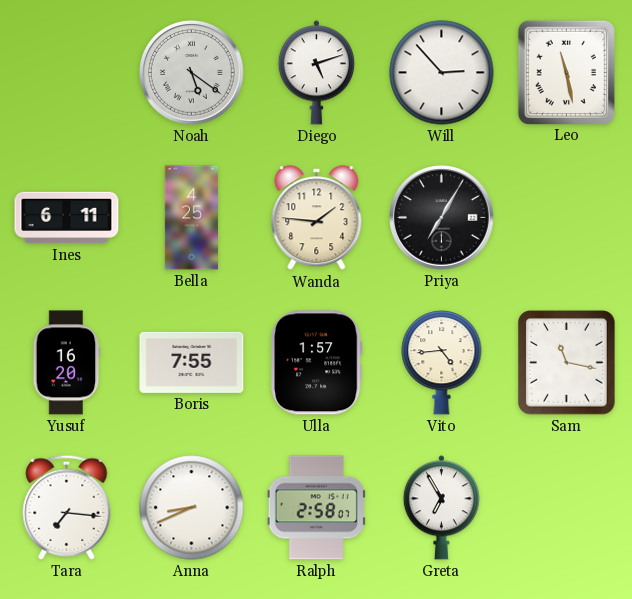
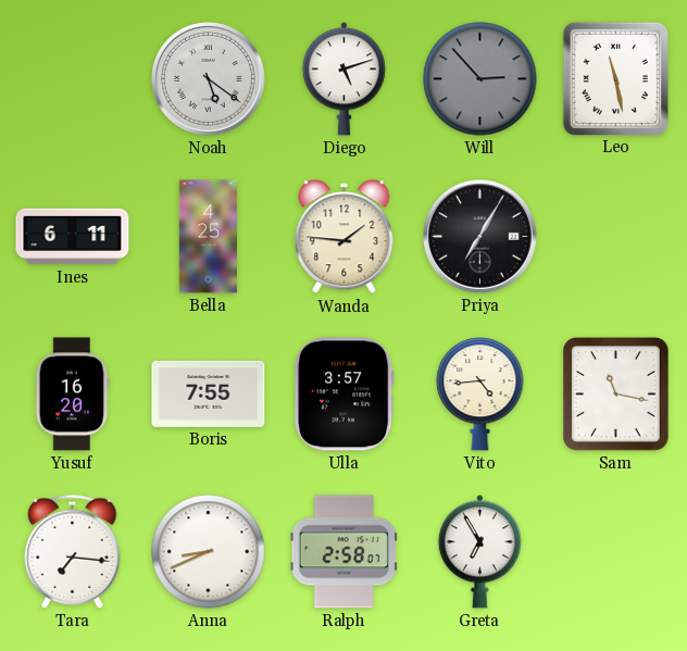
Will dial: white -> grey
Ulla: 1:57 -> 3:57
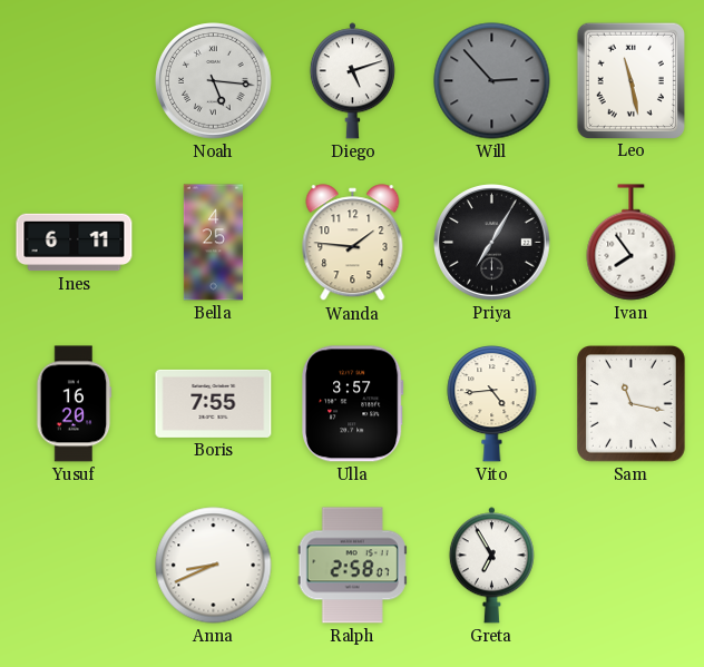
Noah: 5:21 -> 5:16
Ivan: none -> 7:54
Tara: 7:16 -> none
